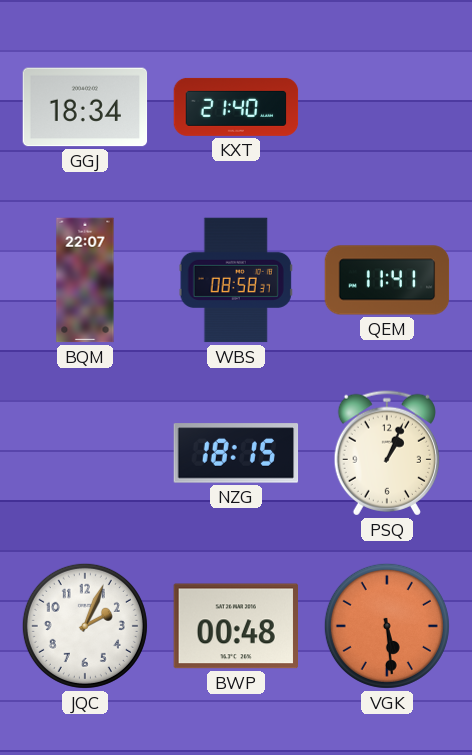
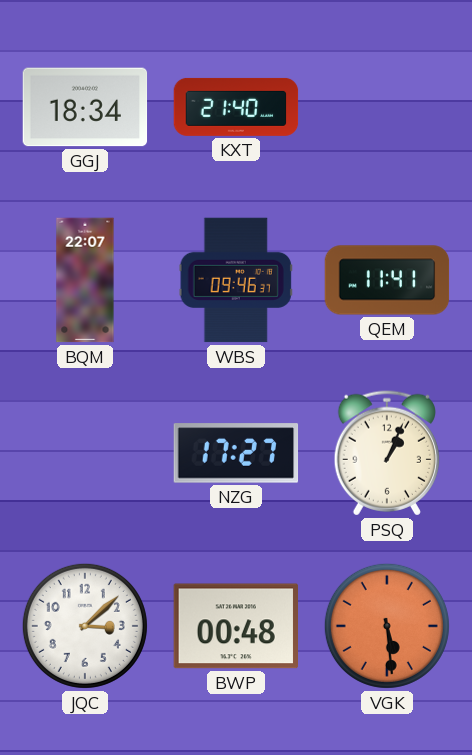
WBS: 08:58 -> 09:46
NZG: 18:15 -> 17:27
JQC: 2:04 -> 3:08
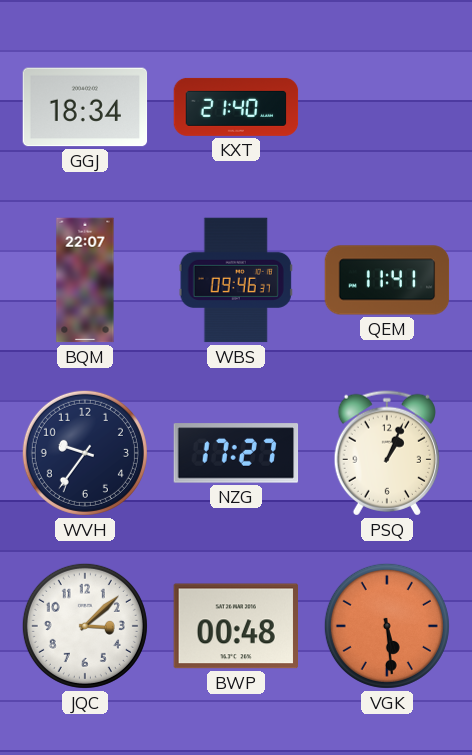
WVH: none -> 9:36
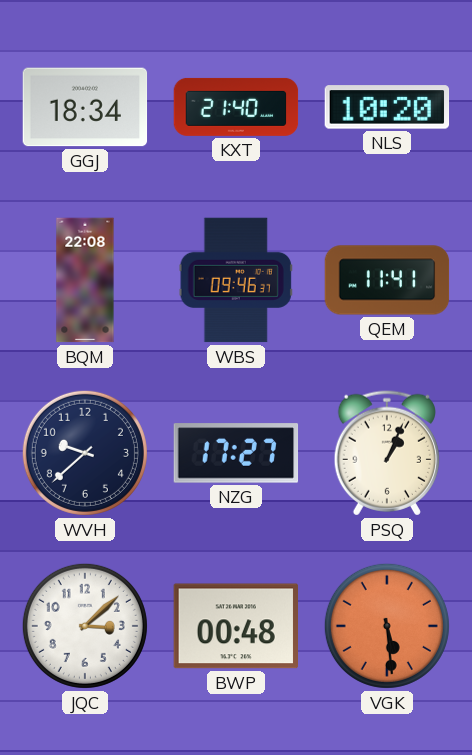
NLS: none -> 10:20
BQM: 22:07 -> 22:08
WVH: 9:36 -> 9:38
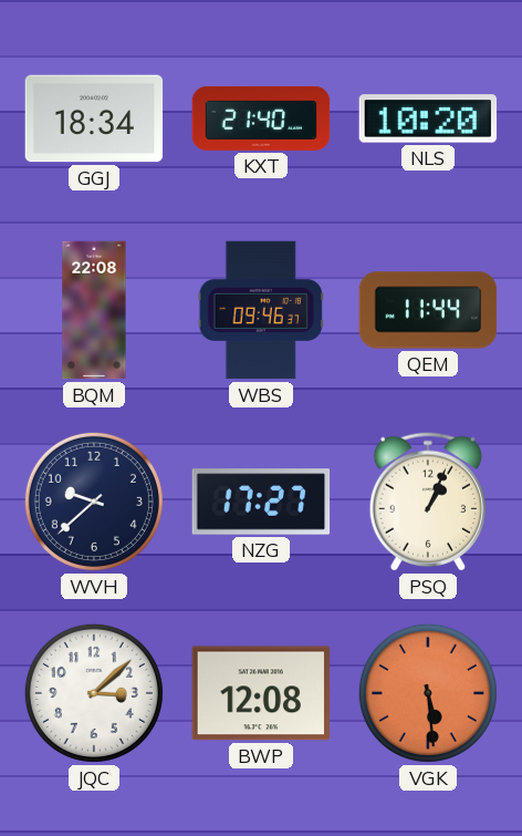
QEM: 11:41 -> 11:44
BWP: 00:48 -> 12:08
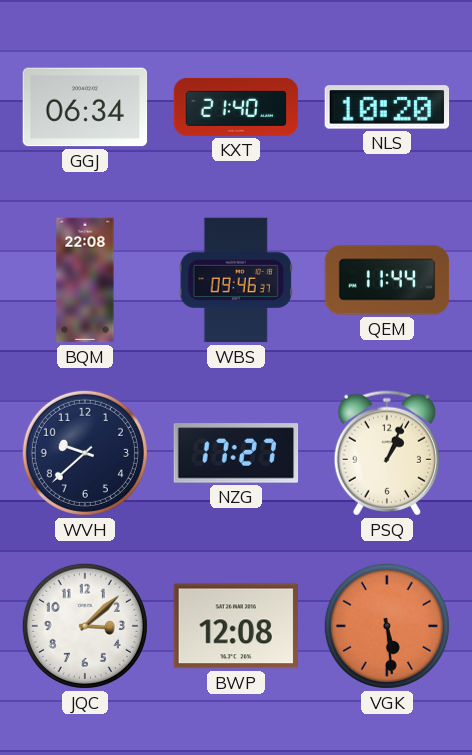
GGJ: 18:34 -> 06:34
